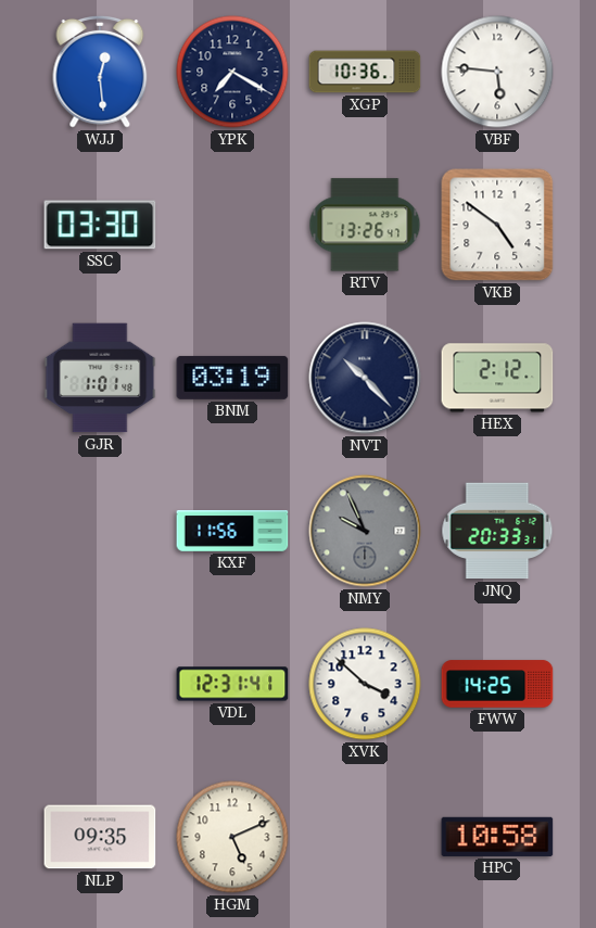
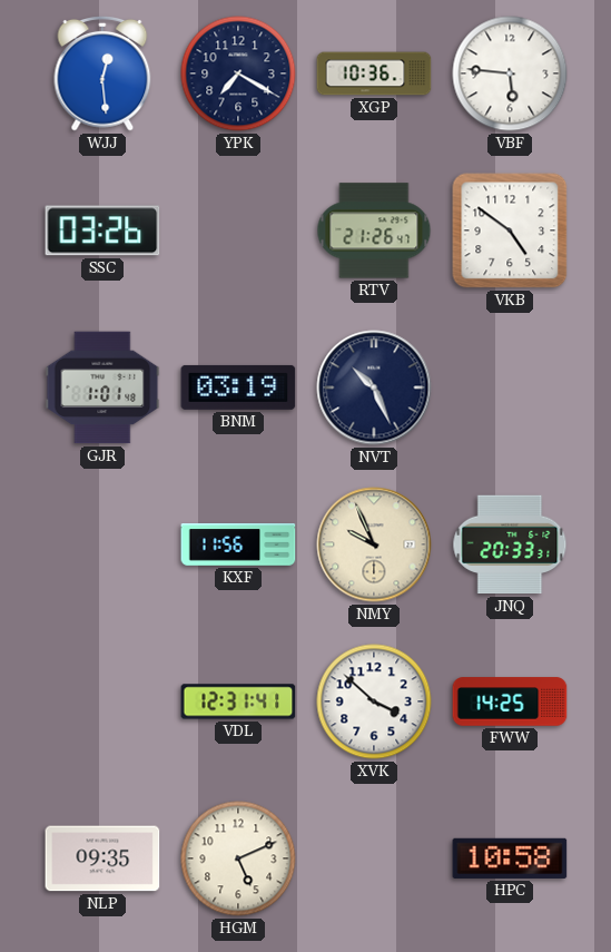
SSC: 03:30 -> 03:26
RTV: 13:26 -> 21:26
NVT: 10:23 -> 10:26
HEX: 2:12 -> none
NMY dial: grey -> cream
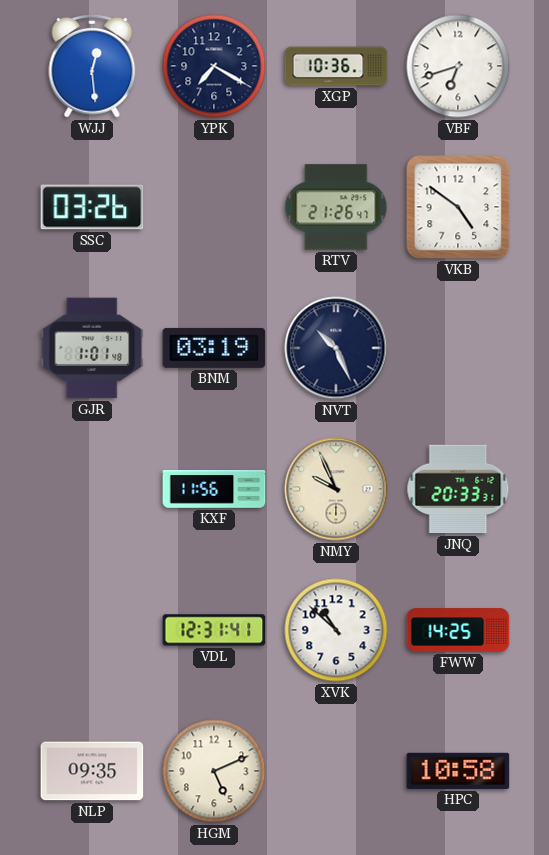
VBF: 5:46 -> 6:42
XVK: 3:52 -> 10:52
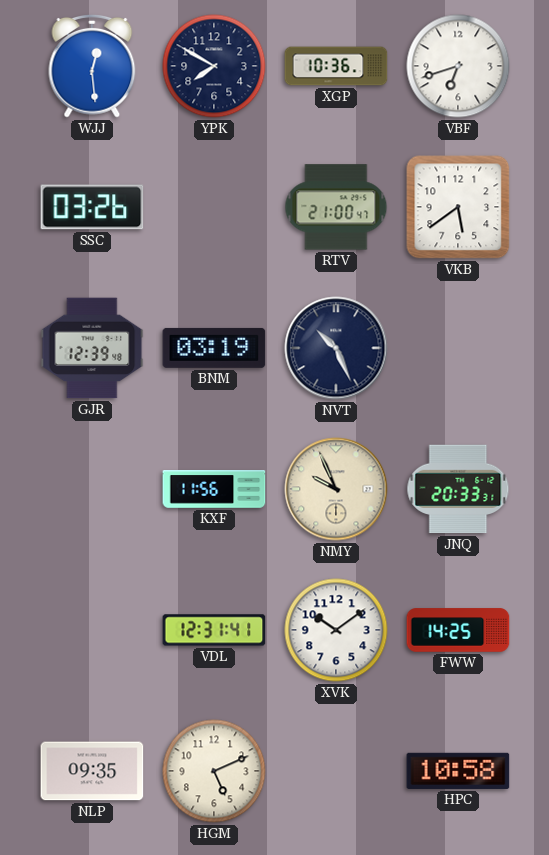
YPK: 7:20 -> 7:50
RTV: 21:26 -> 21:00
VKB: 4:51 -> 5:39
GJR: 1:01 -> 12:39
XVK: 10:52 -> 10:09
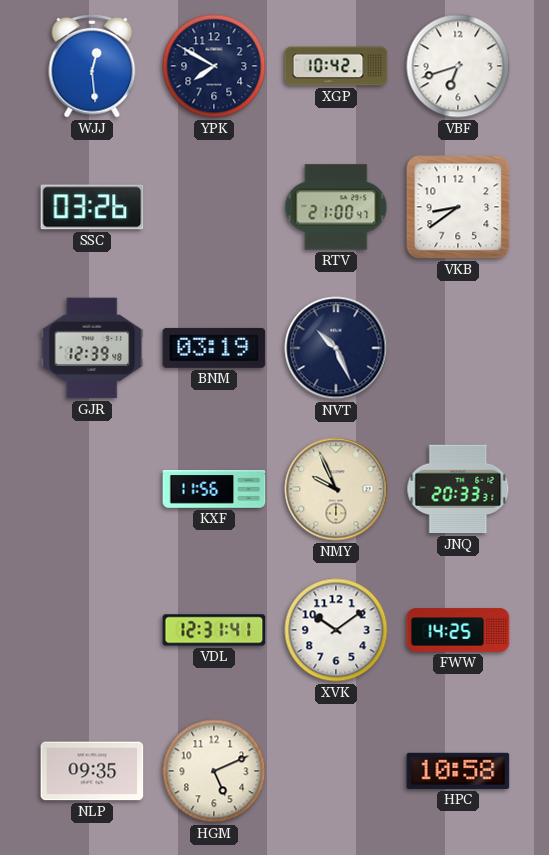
XGP: 10:36 -> 10:42
VKB: 5:39 -> 8:39
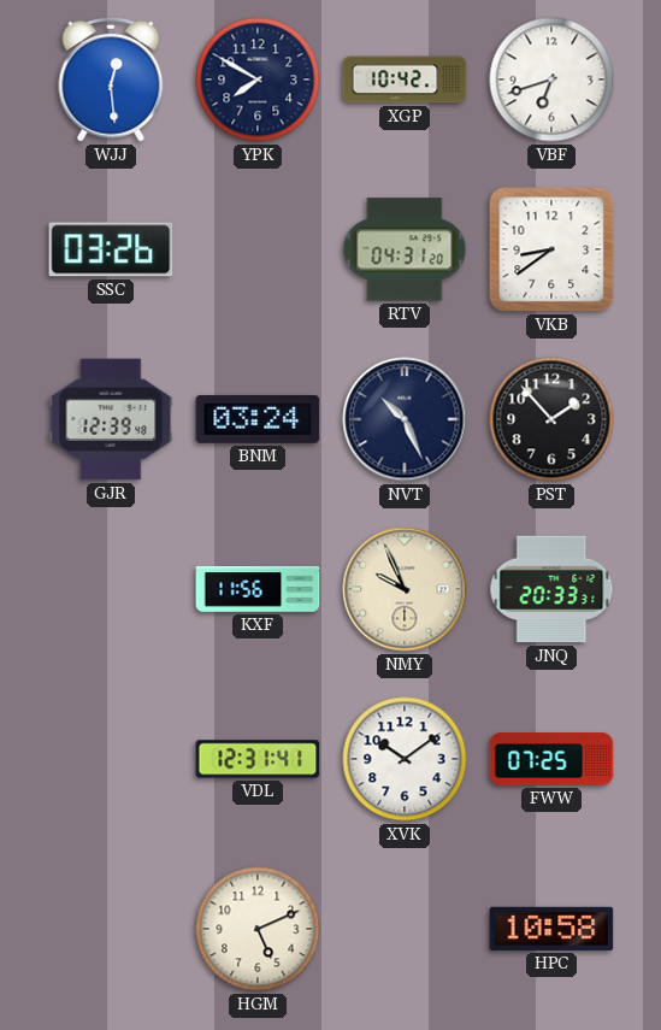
RTV: 21:00 -> 04:31
BNM: 03:19 -> 03:24
PST: none -> 1:53
FWW: 14:25 -> 07:25
NLP: 09:35 -> none
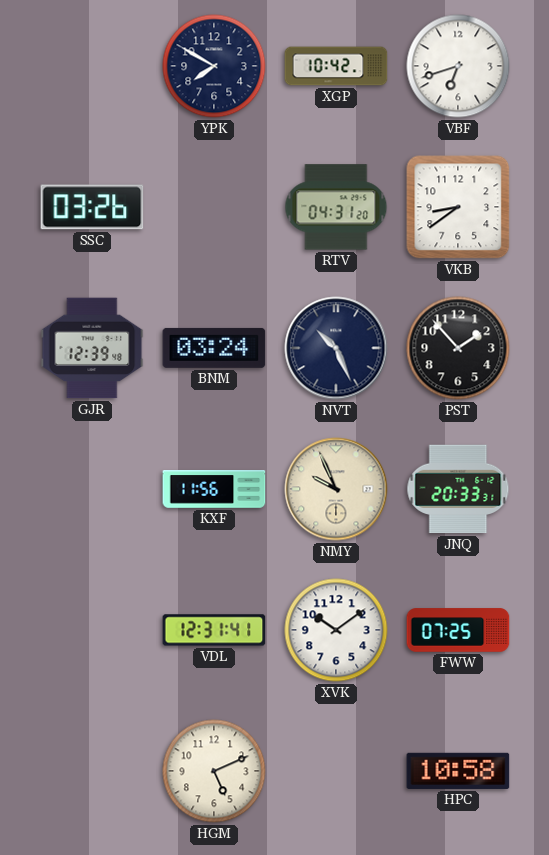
WJJ: 12:29 -> none
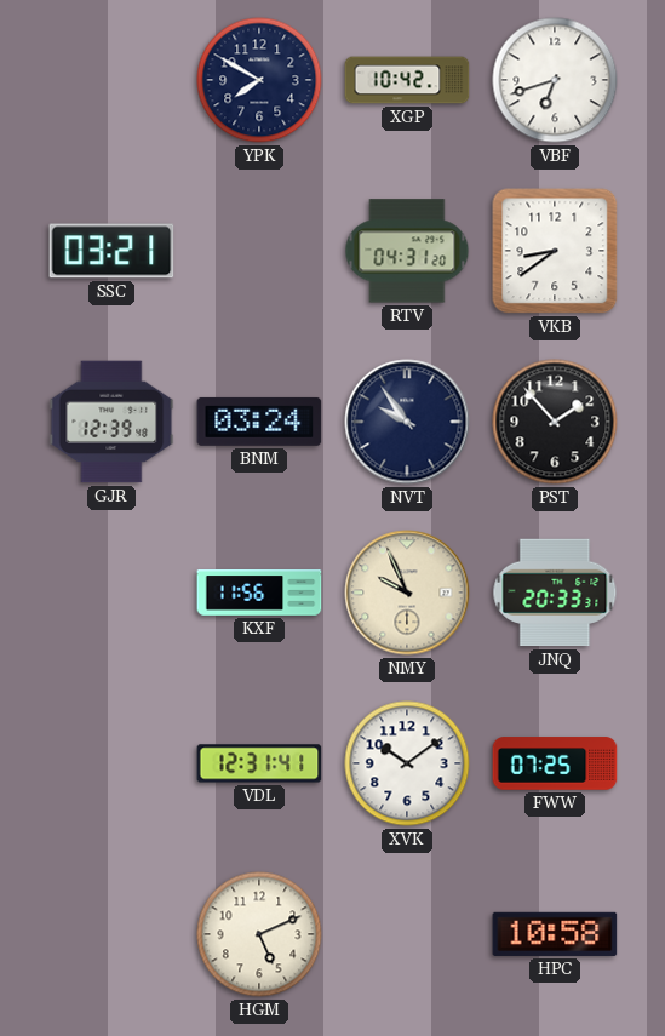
SSC: 03:26 -> 03:21
NVT: 10:26 -> 9:54
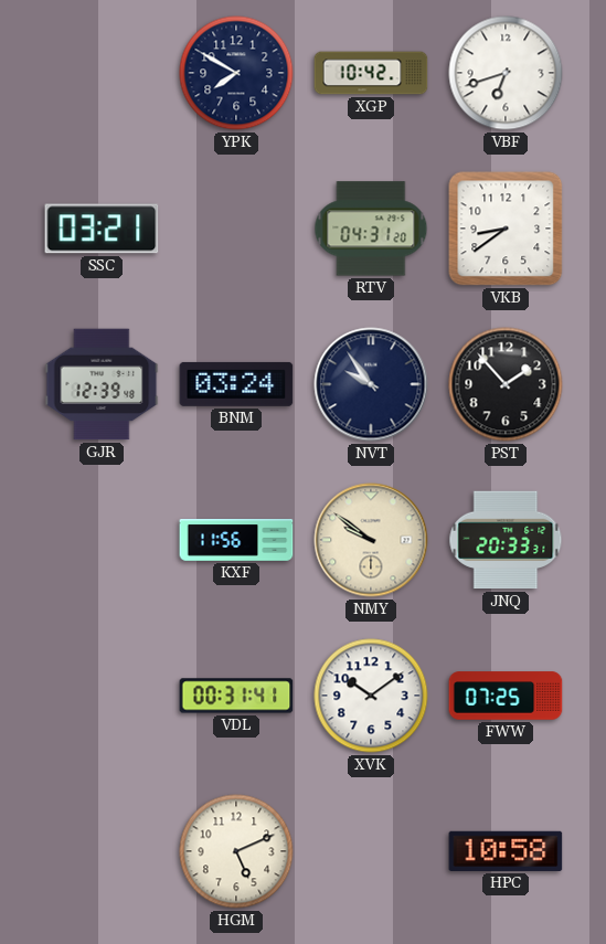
NMY: 9:56 -> 9:51
VDL: 12:31 -> 00:31
